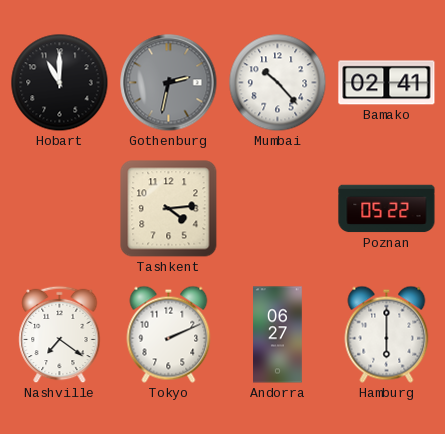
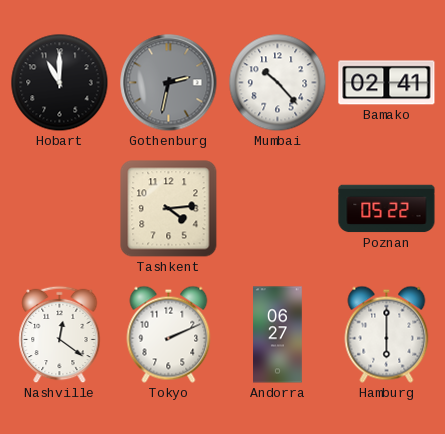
Nashville: 7:21 -> 12:21
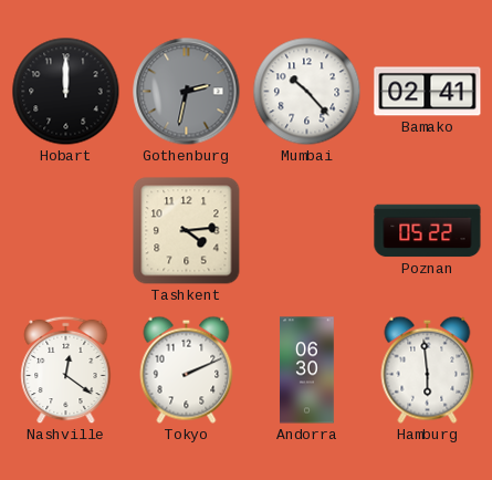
Hobart: 11:00 -> 12:00
Andorra: 06:27 -> 06:30
Hamburg: 6:00 -> 5:59
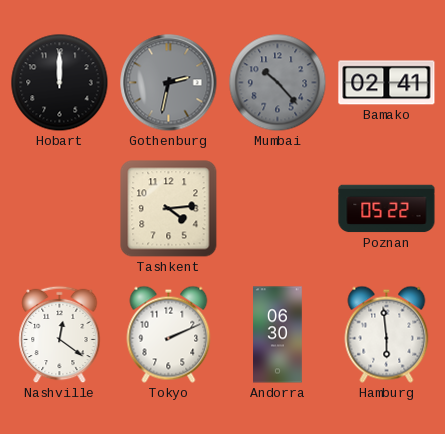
Mumbai dial: white -> grey
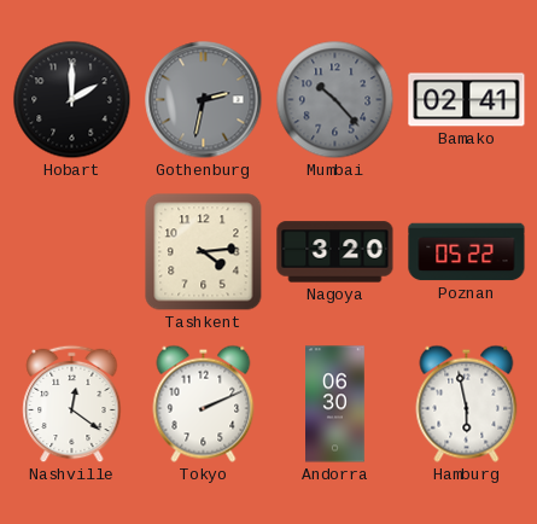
Hobart: 12:00 -> 2:00
Nagoya: none -> 3:20
Hamburg: 5:59 -> 5:58
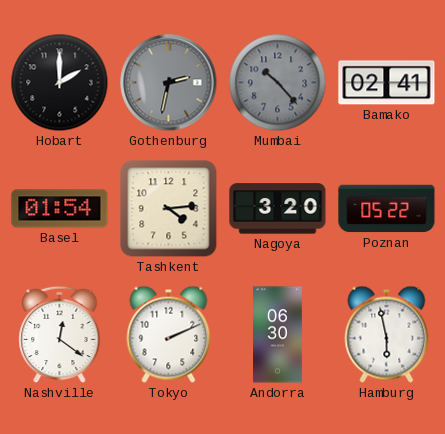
Basel: none -> 01:54
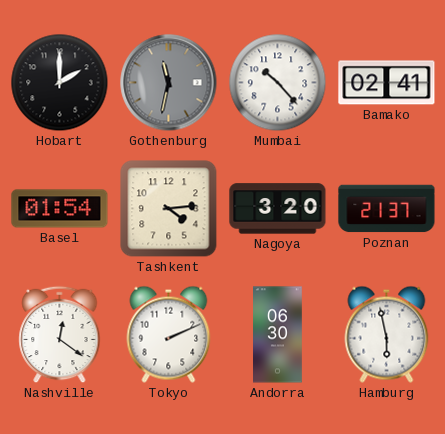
Gothenburg: 2:32 -> 11:32
Mumbai dial: grey -> white
Poznan: 05:22 -> 21:37
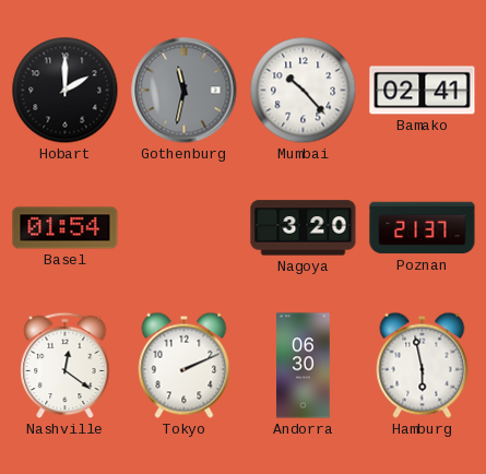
Tashkent: 4:14 -> none
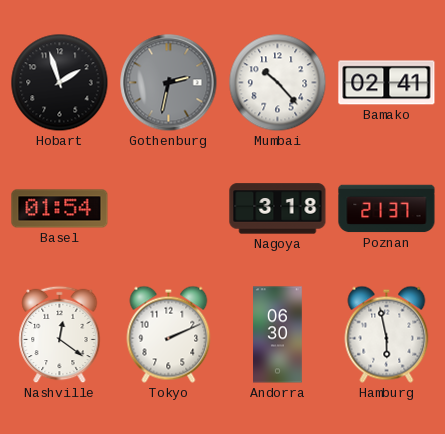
Hobart: 2:00 -> 1:57
Gothenburg: 11:32 -> 2:32
Nagoya: 3:20 -> 3:18
